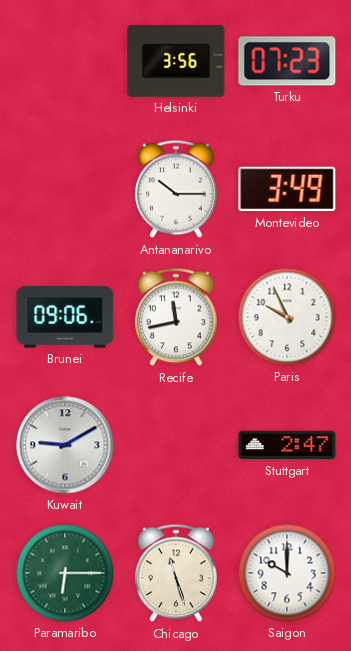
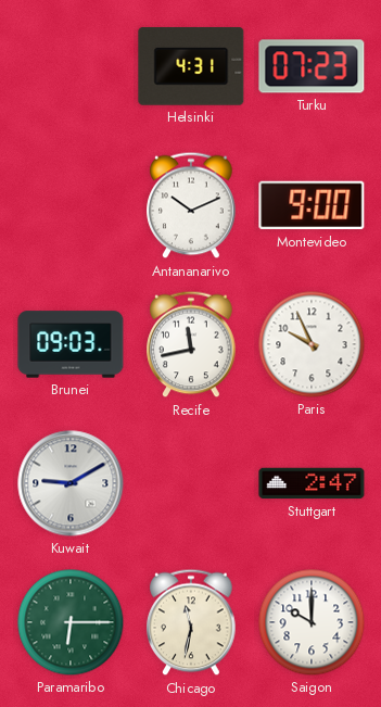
Helsinki: 3:56 -> 4:31
Antananarivo: 10:15 -> 10:11
Montevideo: 3:49 -> 9:00
Brunei: 09:06 -> 09:03
Chicago: 11:27 -> 11:32
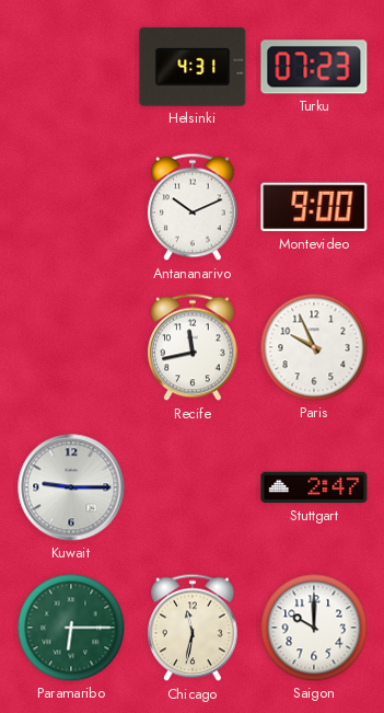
Brunei: 09:03 -> none
Kuwait: 9:10 -> 9:15
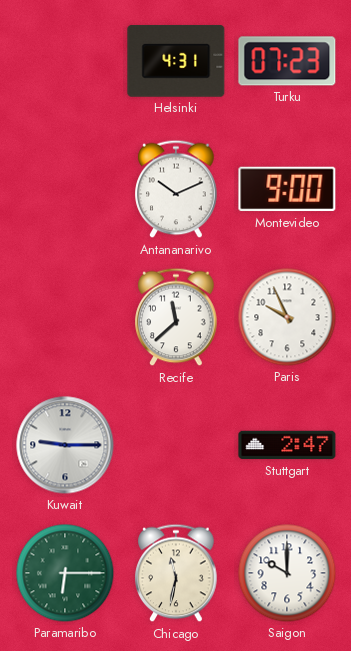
Recife: 11:43 -> 11:38
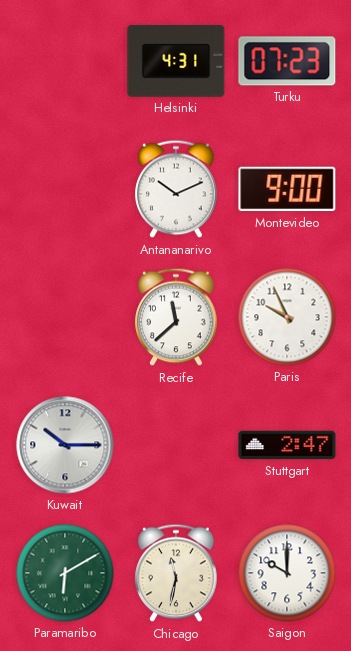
Kuwait: 9:15 -> 10:15
Paramaribo: 6:15 -> 6:10
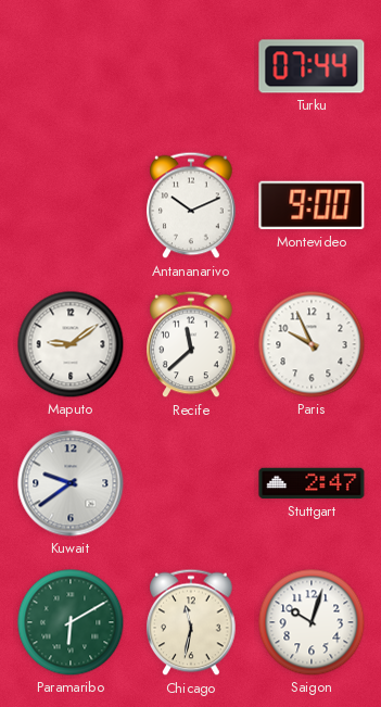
Helsinki: 4:31 -> none
Turku: 07:23 -> 07:44
Maputo: none -> 9:09
Kuwait: 10:15 -> 9:39
Saigon: 10:00 -> 10:03
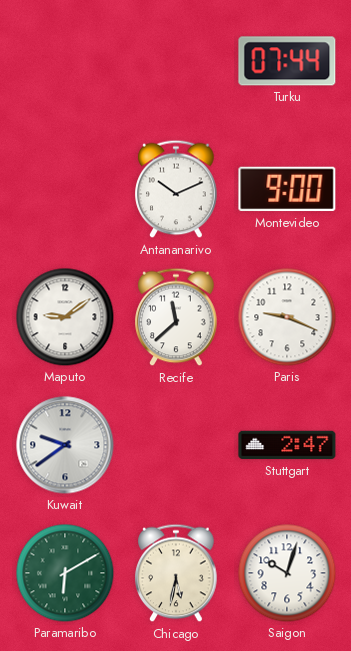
Paris: 9:56 -> 9:19
Chicago: 11:32 -> 5:32
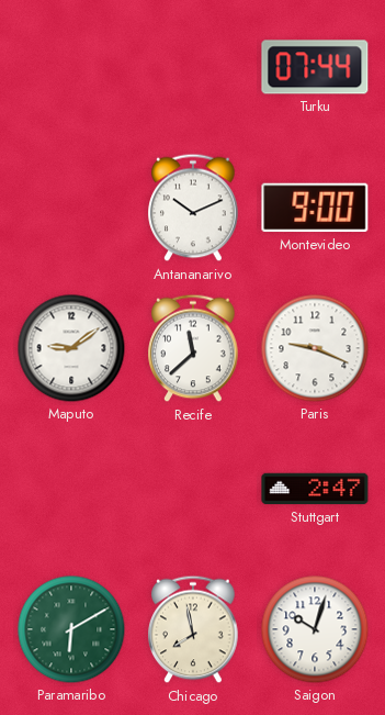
Kuwait: 9:39 -> none
Chicago: 5:32 -> 7:58
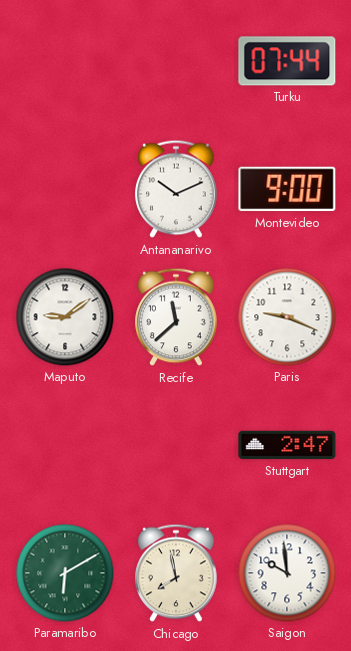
Saigon: 10:03 -> 9:59
